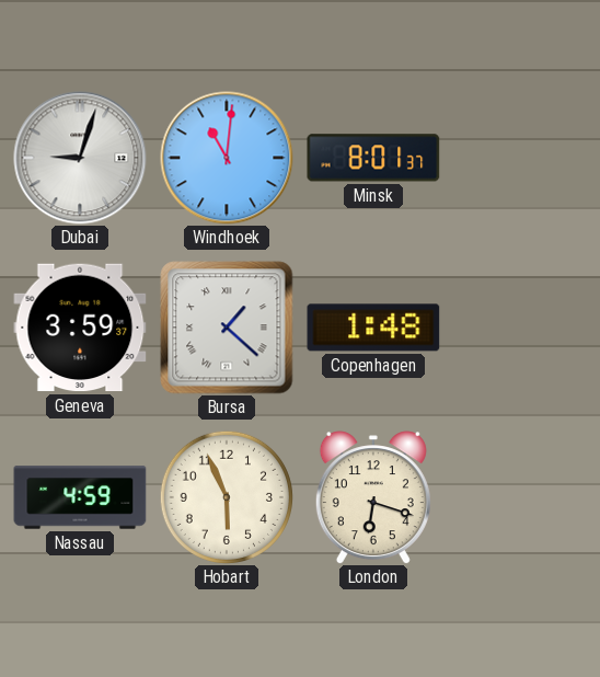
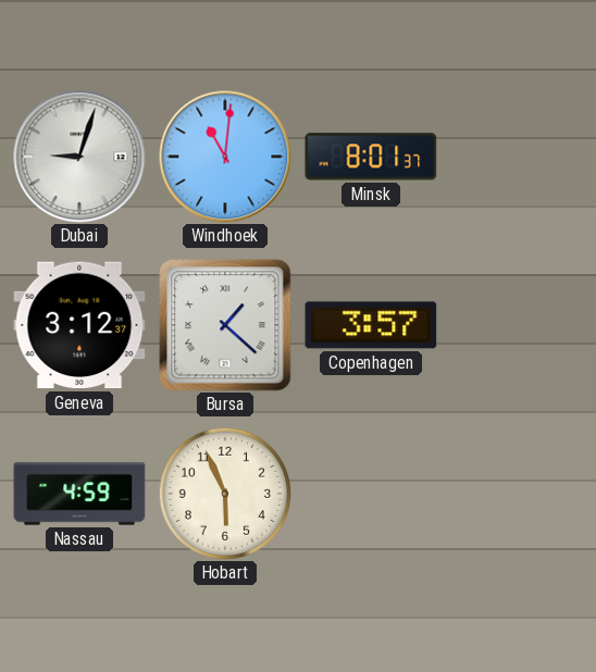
Geneva: 3:59 -> 3:12
Copenhagen: 1:48 -> 3:57
London: 6:18 -> none
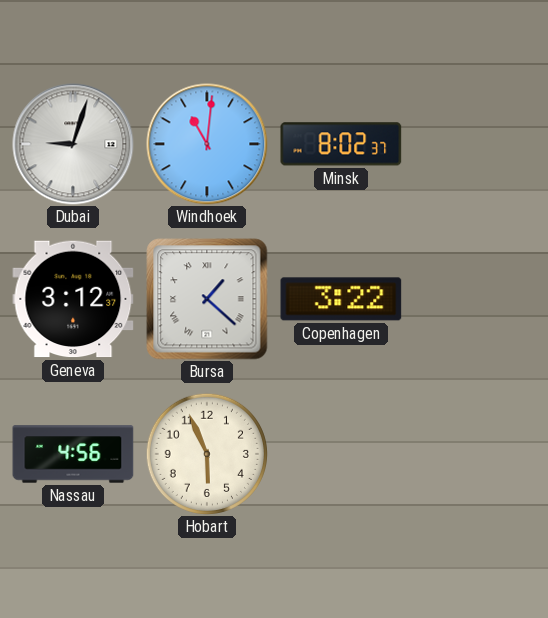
Minsk: 8:01 -> 8:02
Copenhagen: 3:57 -> 3:22
Nassau: 4:59 -> 4:56
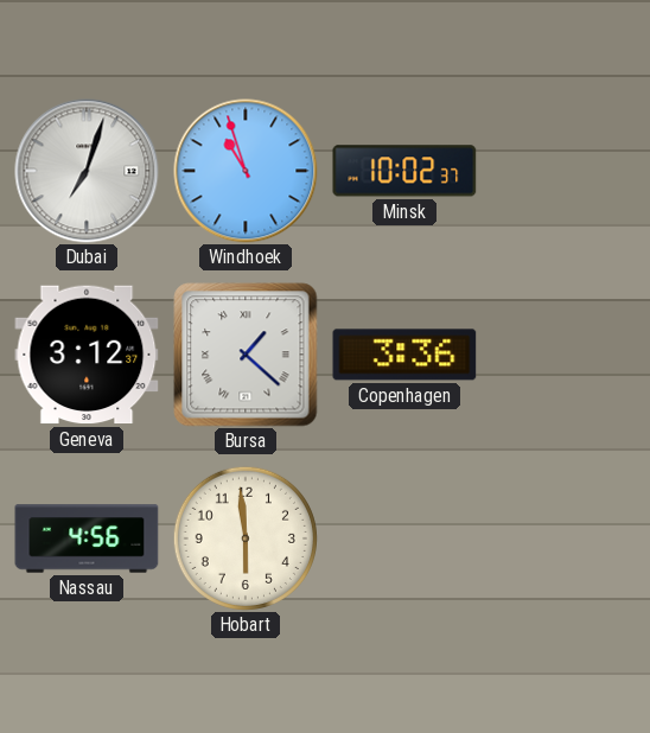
Dubai: 9:03 -> 7:03
Windhoek: 11:01 -> 10:57
Minsk: 8:02 -> 10:02
Copenhagen: 3:22 -> 3:36
Hobart: 5:56 -> 5:59
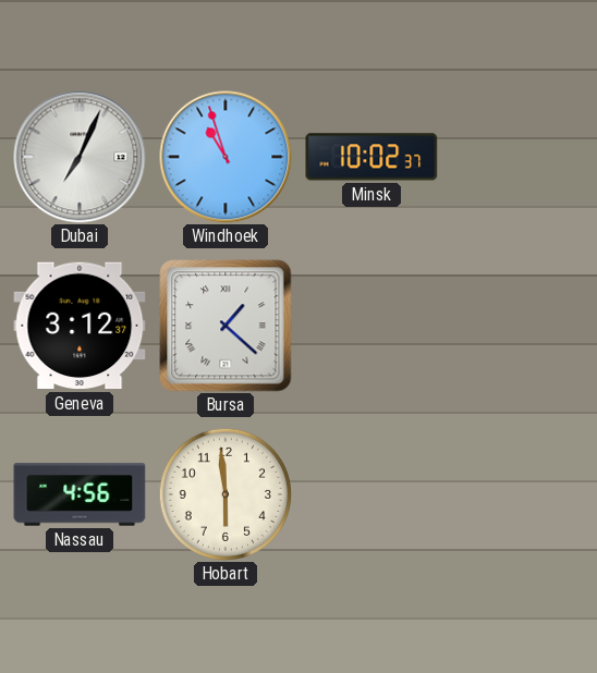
Dubai: 7:03 -> 7:04
Copenhagen: 3:36 -> none
